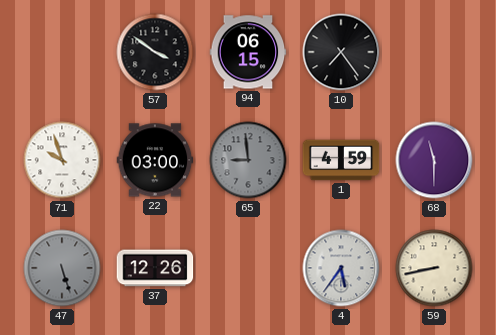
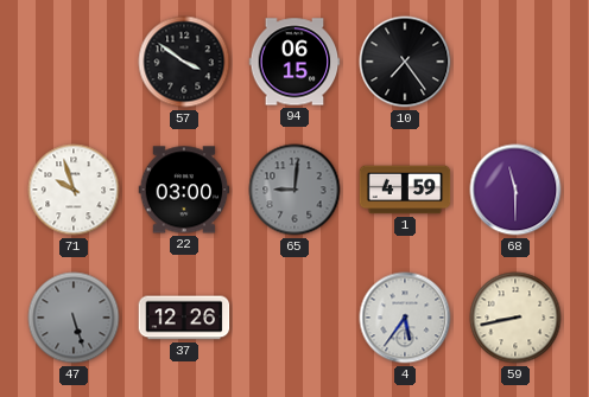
65: 8:59 -> 9:01
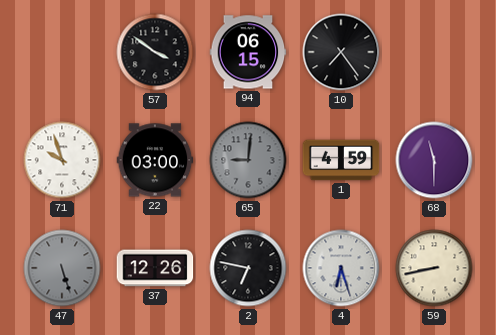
2: none -> 6:47
4: 5:36 -> 6:27
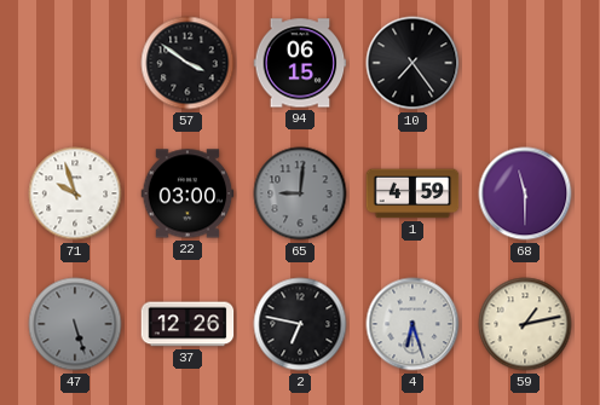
59: 8:43 -> 1:13
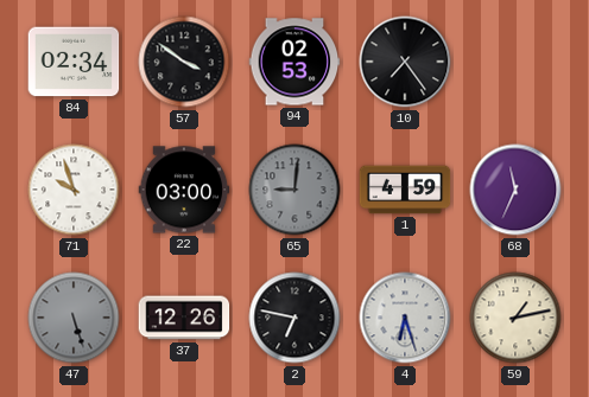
84: none -> 02:34
94: 06:15 -> 02:53
68: 11:30 -> 11:34
